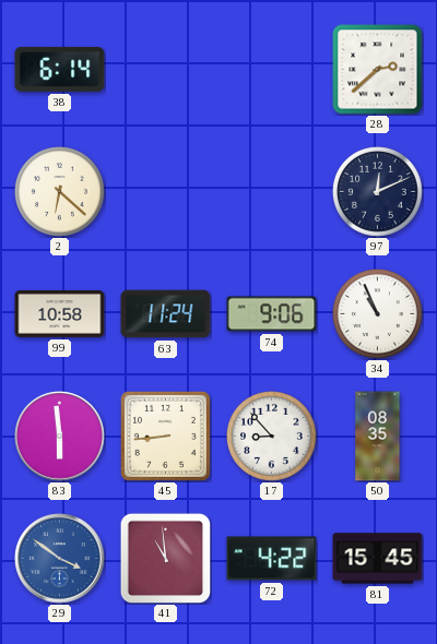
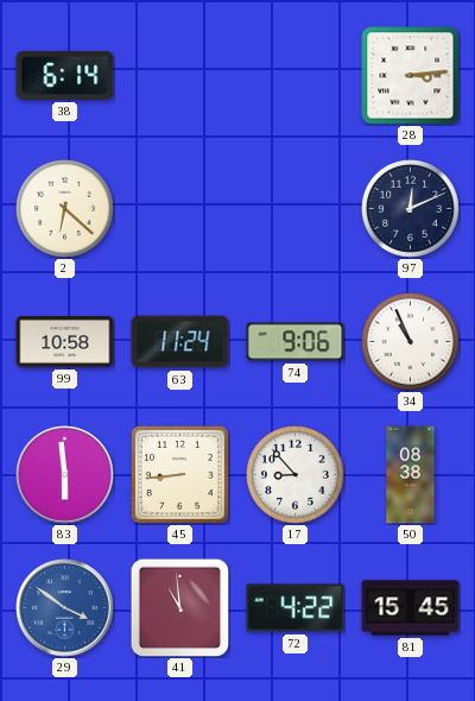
28: 2:38 -> 3:14
50: 08:35 -> 08:38
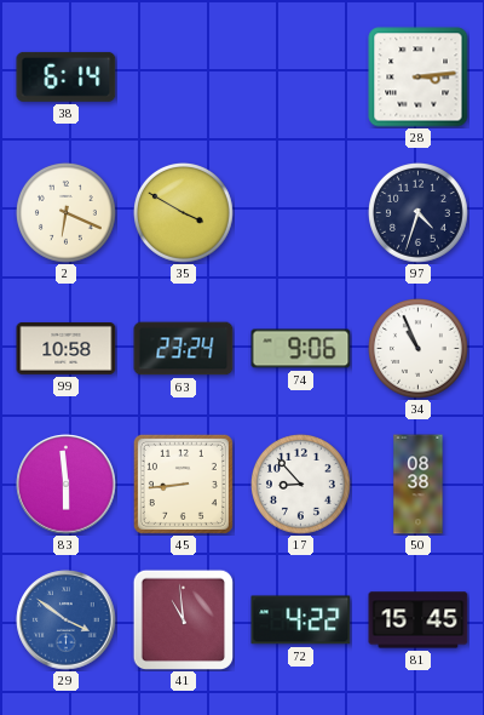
2: 6:22 -> 6:19
35: none -> 3:50
97: 12:11 -> 4:33
63: 11:24 -> 23:24
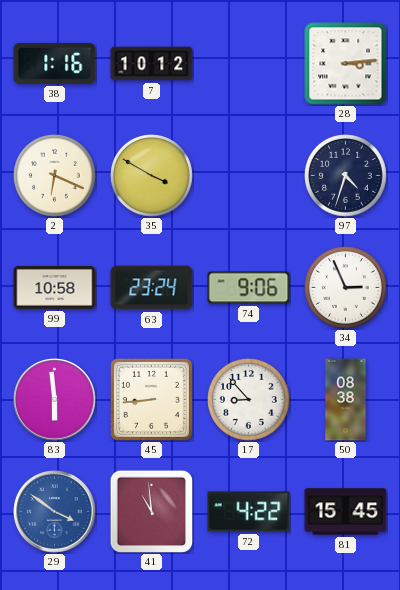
38: 6:14 -> 1:16
7: none -> 10:12
34: 10:56 -> 2:56
